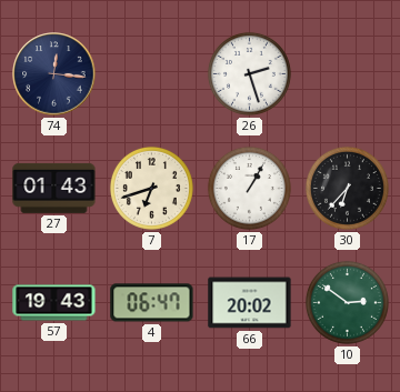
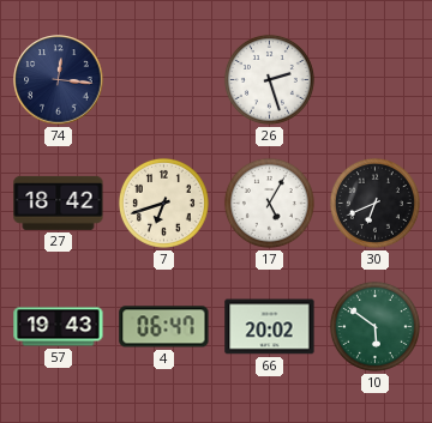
27: 01:43 -> 18:42
17: 1:05 -> 5:05
30: 6:37 -> 6:41
10: 2:51 -> 5:51
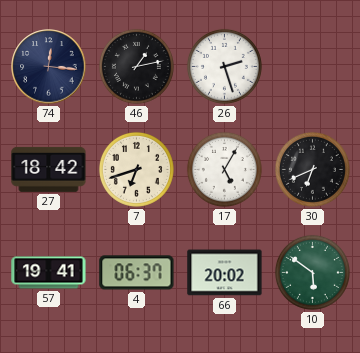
46: none -> 1:13
57: 19:43 -> 19:41
4: 06:47 -> 06:37
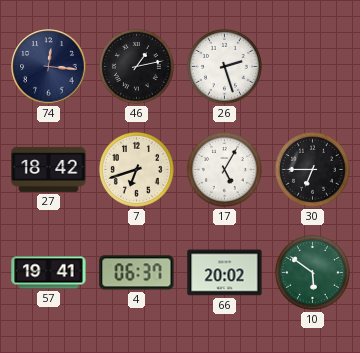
30: 6:41 -> 6:45
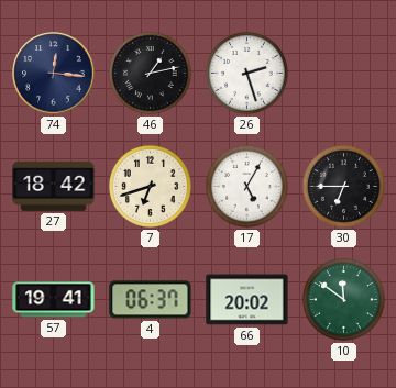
10: 5:51 -> 11:51
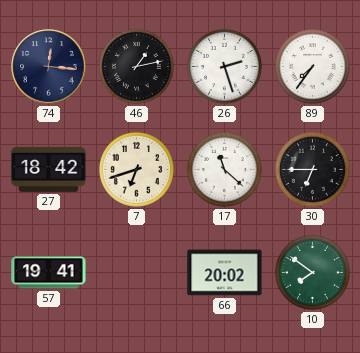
89: none -> 7:36
17: 5:05 -> 11:22
4: 06:37 -> none
10: 11:51 -> 7:51
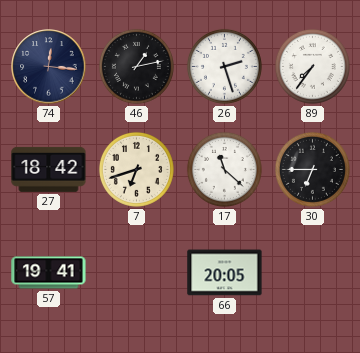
66: 20:02 -> 20:05
10: 7:51 -> none
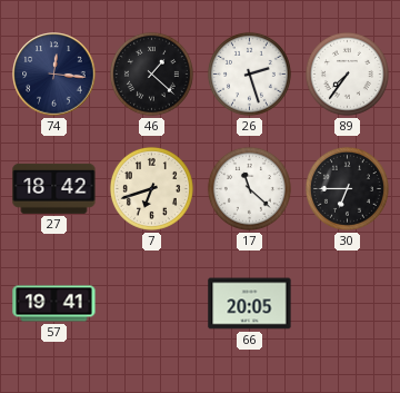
46: 1:13 -> 1:22
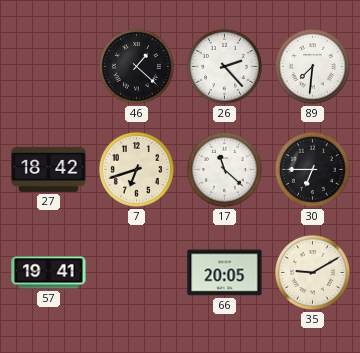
74: 12:16 -> none
26: 2:27 -> 2:23
89: 7:36 -> 7:31
35: none -> 9:10
